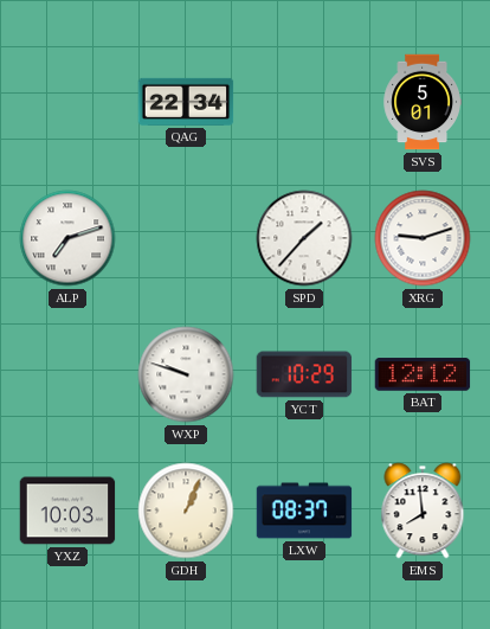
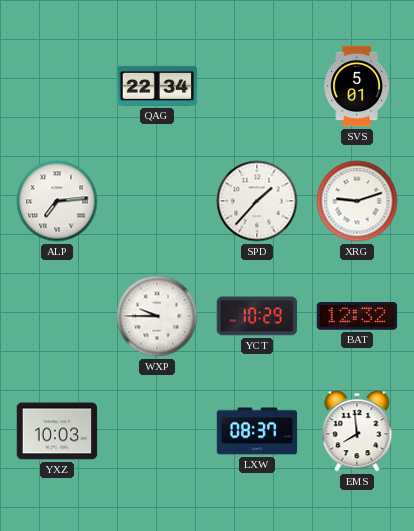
ALP: 7:12 -> 7:14
WXP: 9:48 -> 9:45
BAT: 12:12 -> 12:32
GDH: 1:04 -> none
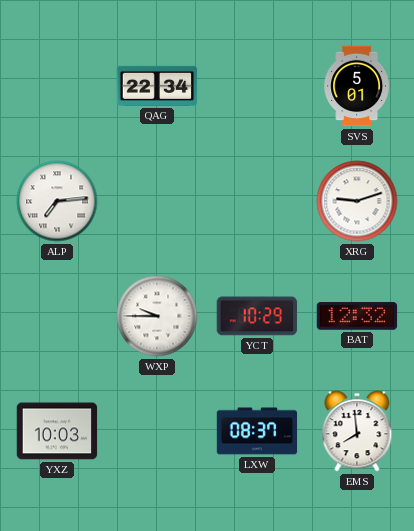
SPD: 1:37 -> none
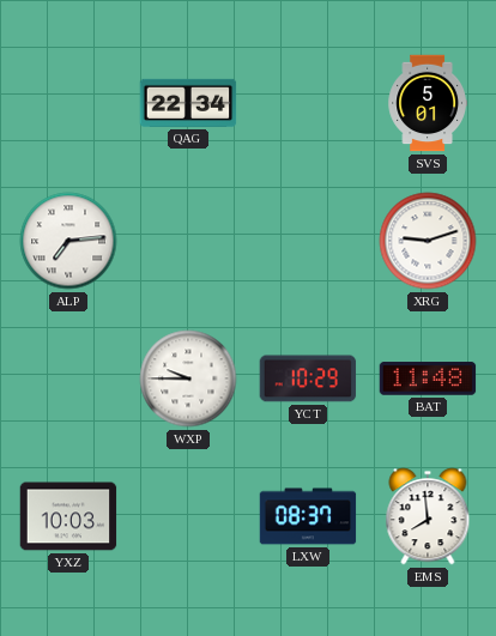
BAT: 12:32 -> 11:48
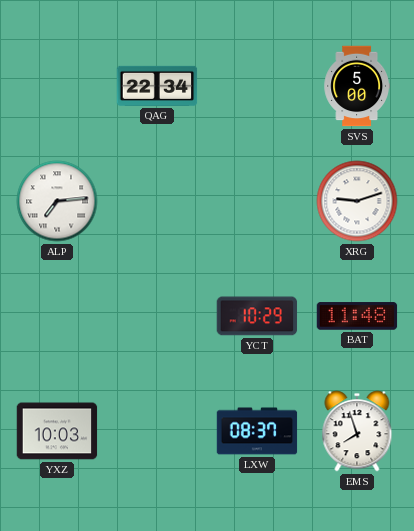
SVS: 5:01 -> 5:00
WXP: 9:45 -> none
EMS: 7:59 -> 7:57
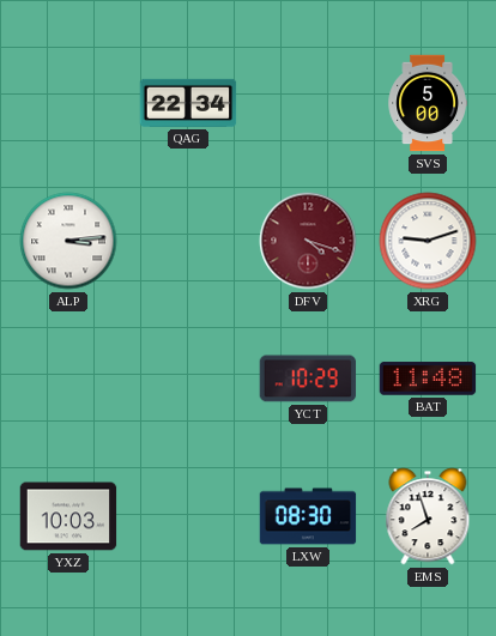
ALP: 7:14 -> 3:14
DFV: none -> 4:18
LXW: 08:37 -> 08:30
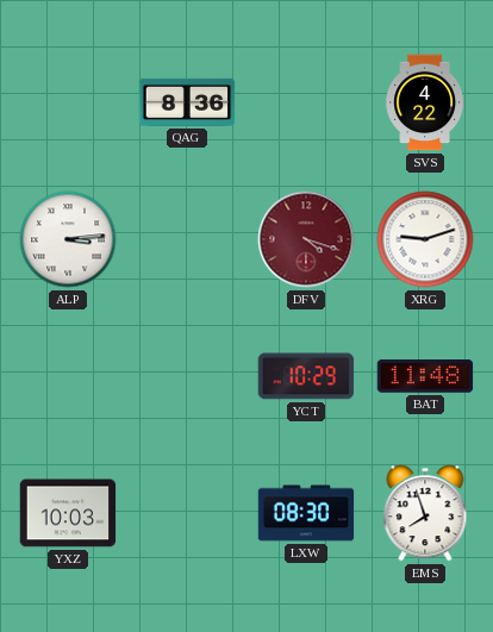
QAG: 22:34 -> 8:36
SVS: 5:00 -> 4:22
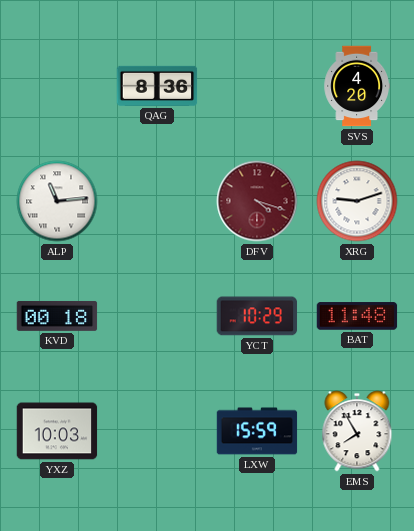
SVS: 4:22 -> 4:20
ALP: 3:14 -> 11:14
KVD: none -> 00:18
LXW: 08:30 -> 15:59
EMS: 7:57 -> 7:55
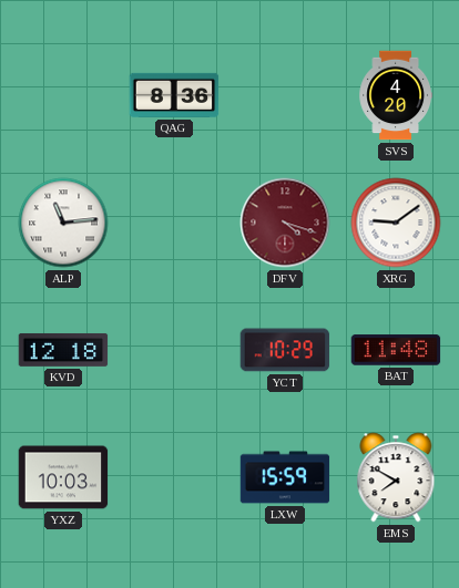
XRG: 9:12 -> 9:09
KVD: 00:18 -> 12:18
EMS: 7:55 -> 7:50
